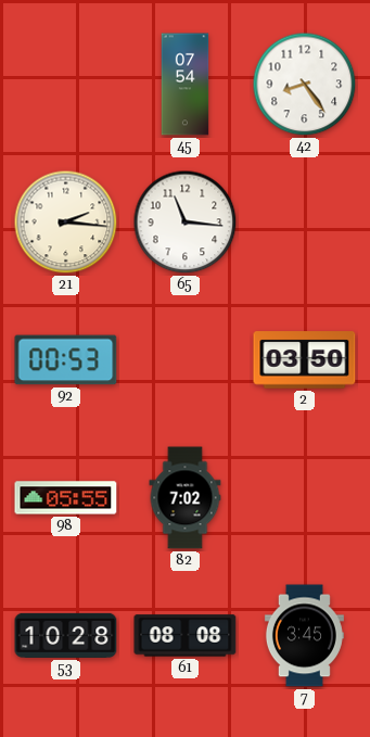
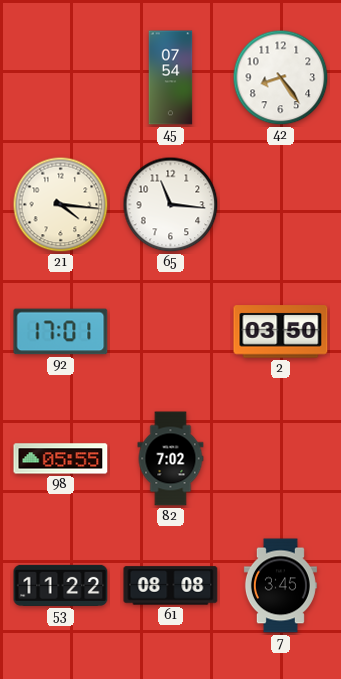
21: 2:16 -> 4:16
92: 00:53 -> 17:01
53: 10:28 -> 11:22
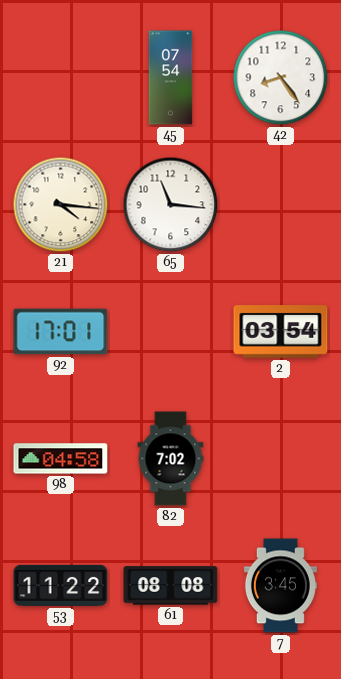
2: 03:50 -> 03:54
98: 05:55 -> 04:58
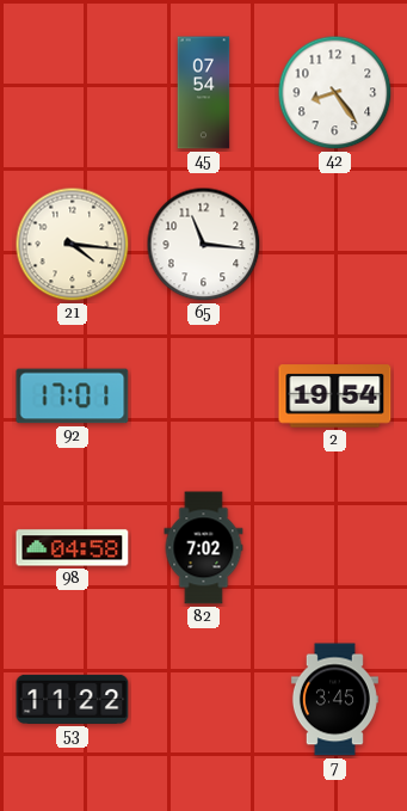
2: 03:54 -> 19:54
61: 08:08 -> none
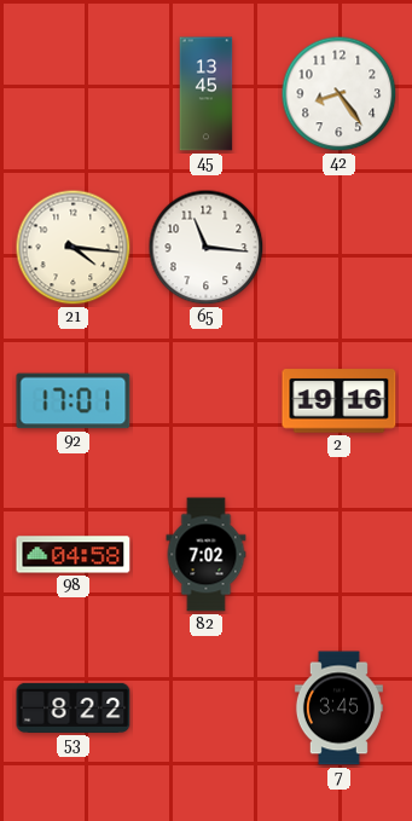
45: 07:54 -> 13:45
2: 19:54 -> 19:16
53: 11:22 -> 8:22
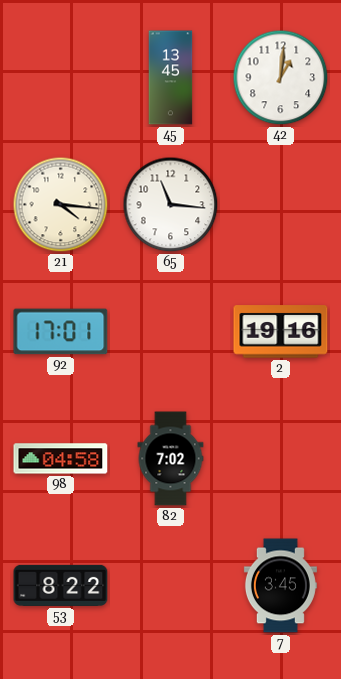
42: 8:24 -> 1:01
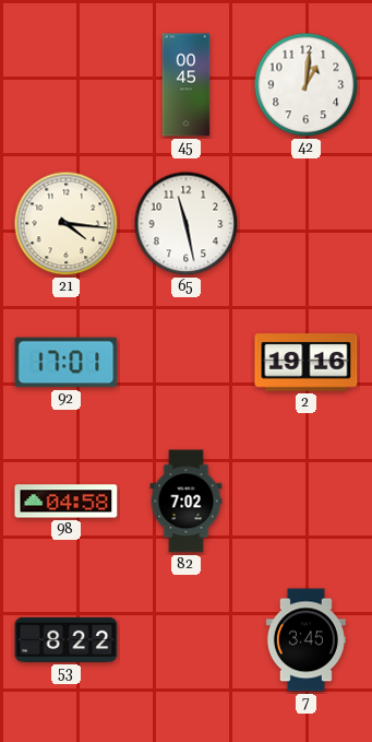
45: 13:45 -> 00:45
65: 11:16 -> 11:28
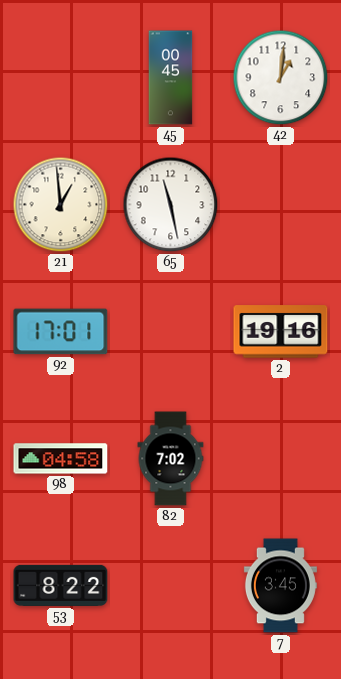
21: 4:16 -> 12:59
